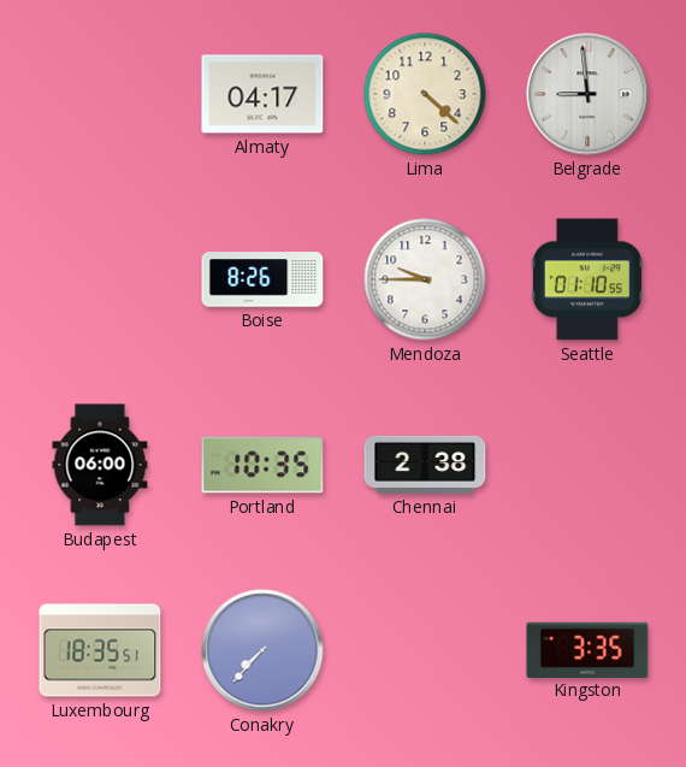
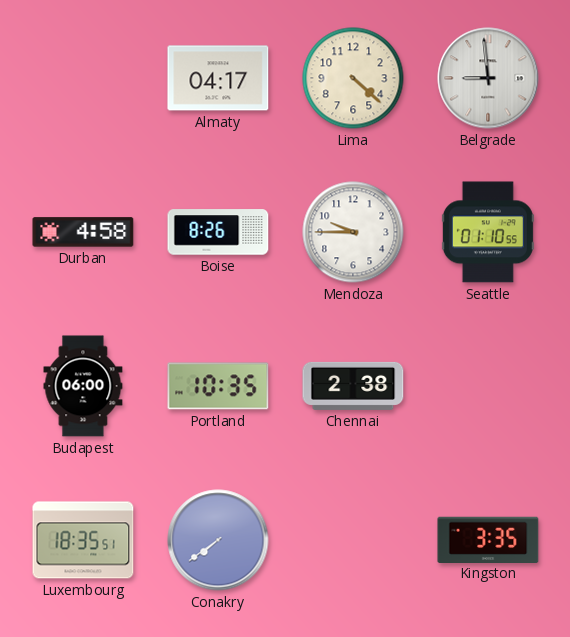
Durban: none -> 4:58
Conakry: 7:37 -> 7:39
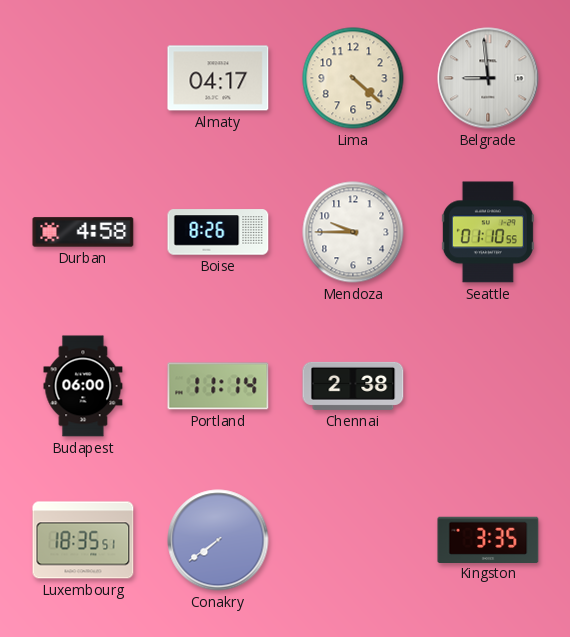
Portland: 10:35 -> 11:14
